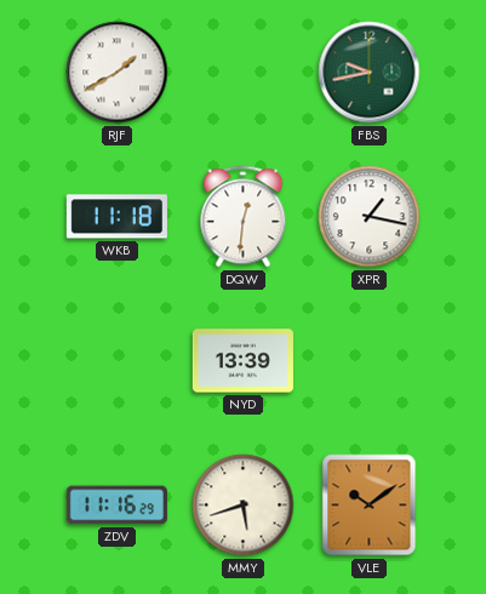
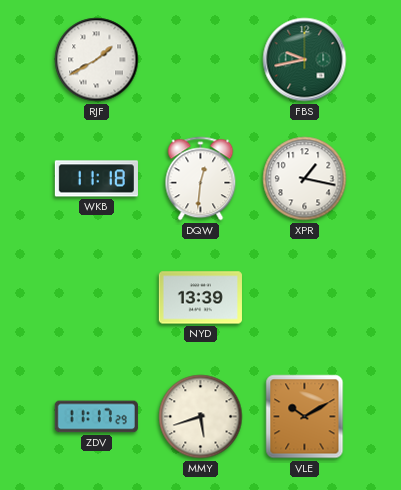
ZDV: 11:16 -> 11:17
VLE: 10:09 -> 10:10
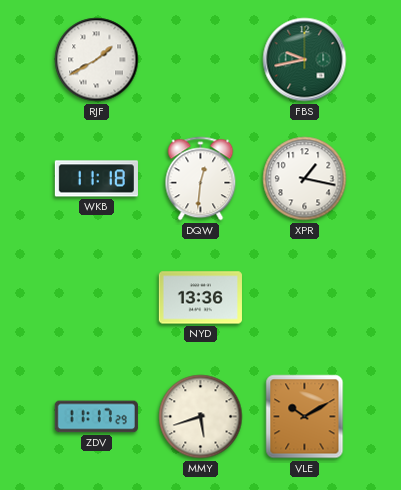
NYD: 13:39 -> 13:36
